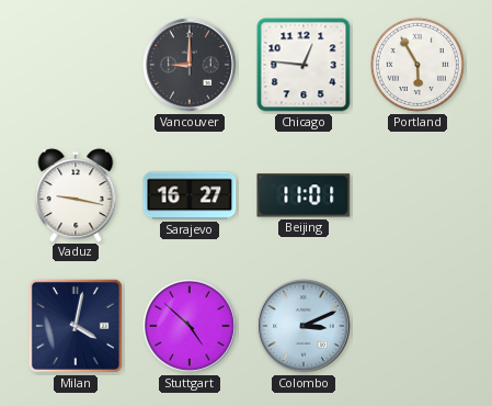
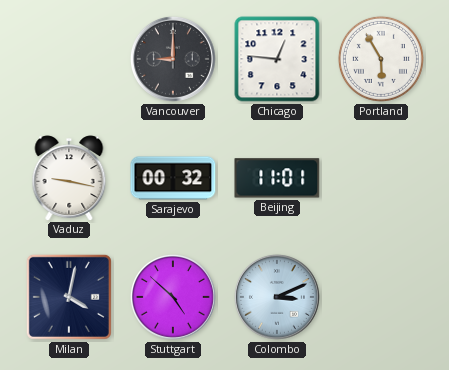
Sarajevo: 16:27 -> 00:32
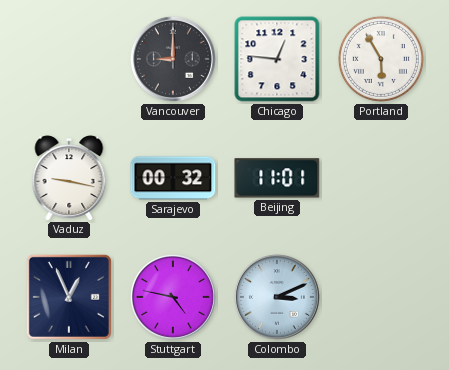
Milan: 4:02 -> 12:56
Stuttgart: 4:52 -> 4:47
